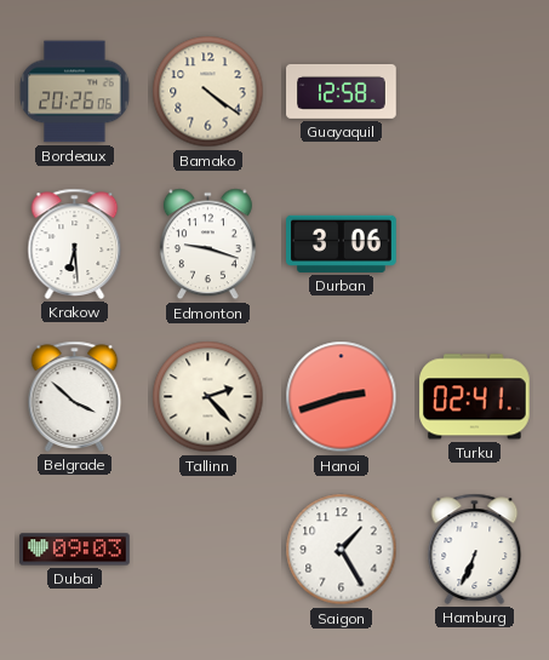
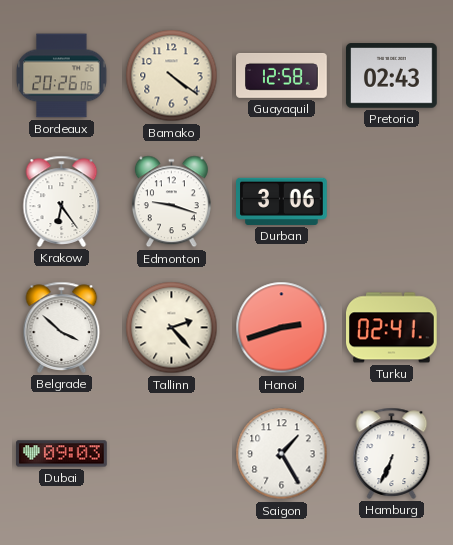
Pretoria: none -> 02:43
Krakow: 6:29 -> 6:24
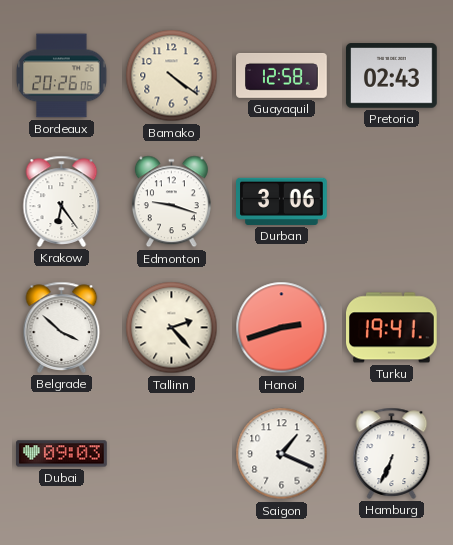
Turku: 02:41 -> 19:41
Saigon: 1:25 -> 1:19
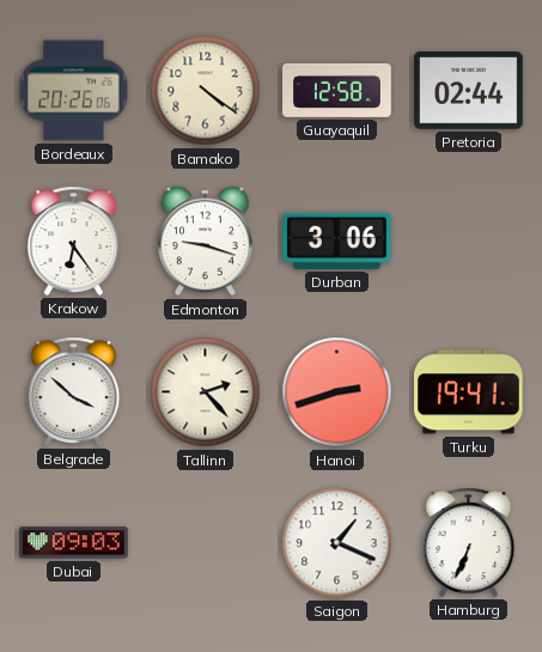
Pretoria: 02:43 -> 02:44
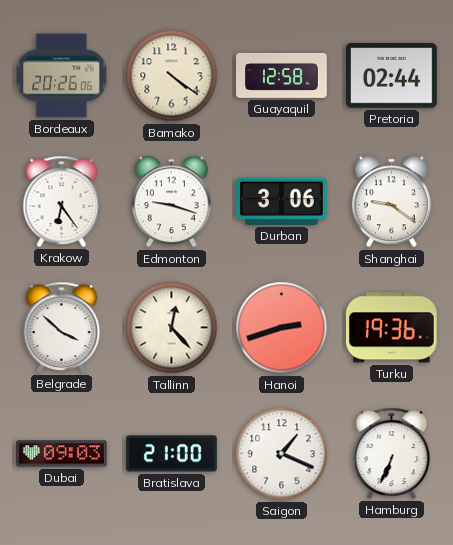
Shanghai: none -> 9:21
Tallinn: 2:23 -> 12:23
Turku: 19:41 -> 19:36
Bratislava: none -> 21:00
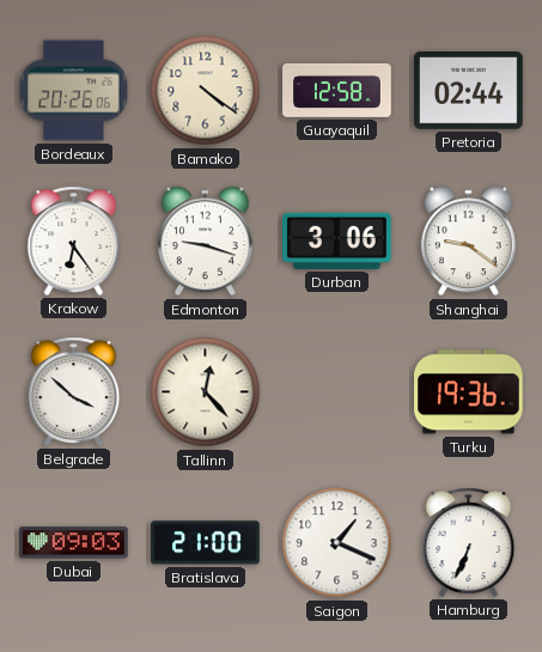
Hanoi: 2:42 -> none
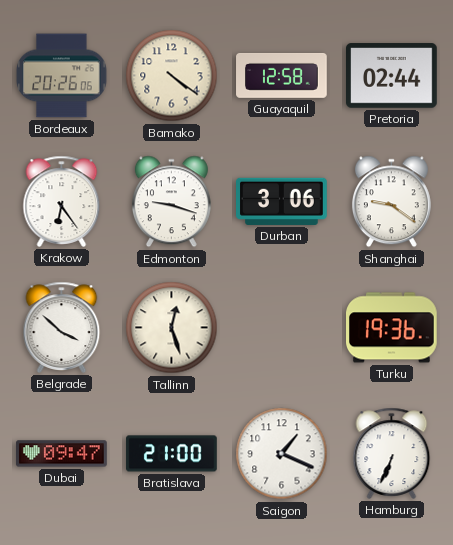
Tallinn: 12:23 -> 12:27
Dubai: 09:03 -> 09:47
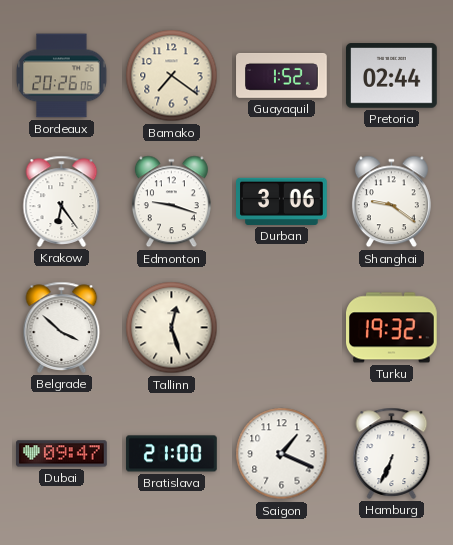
Bamako: 4:21 -> 7:21
Guayaquil: 12:58 -> 1:52
Turku: 19:36 -> 19:32
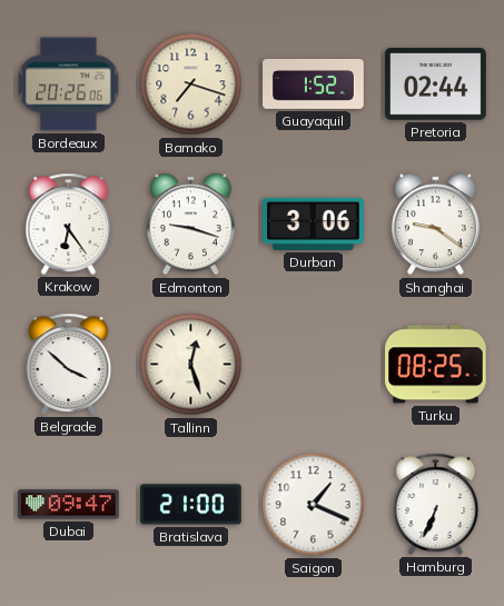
Bamako: 7:21 -> 7:18
Turku: 19:32 -> 08:25
